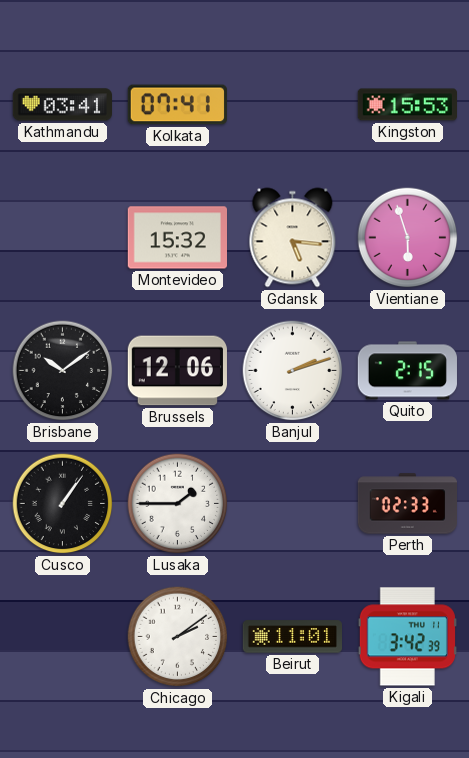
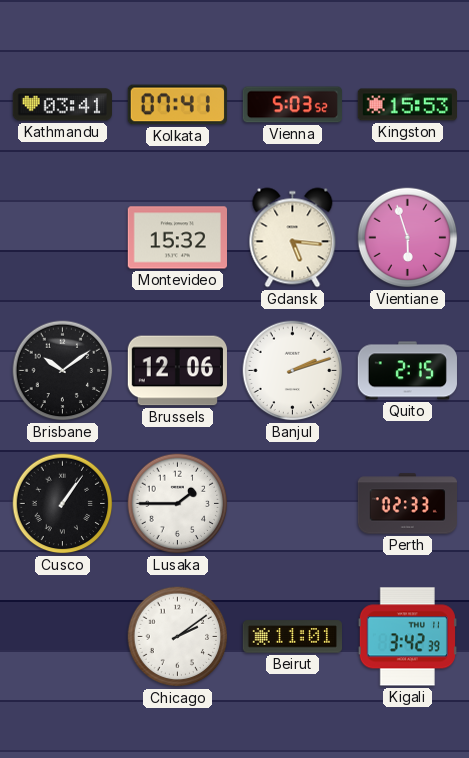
Vienna: none -> 5:03
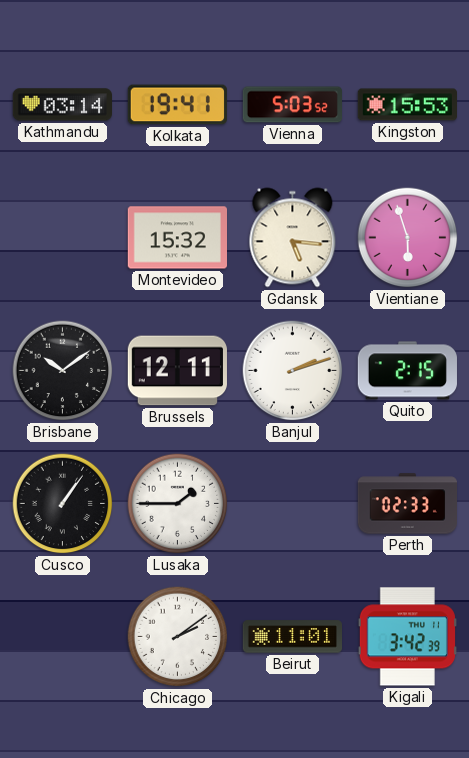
Kathmandu: 03:41 -> 03:14
Kolkata: 07:41 -> 19:41
Brussels: 12:06 -> 12:11
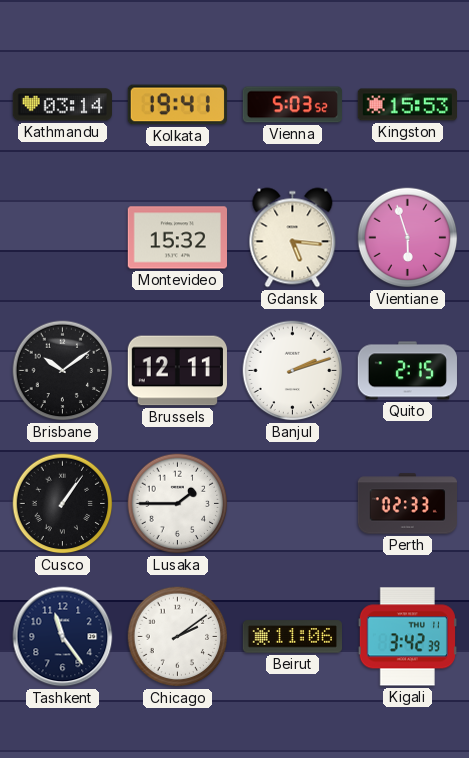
Tashkent: none -> 11:24
Beirut: 11:01 -> 11:06
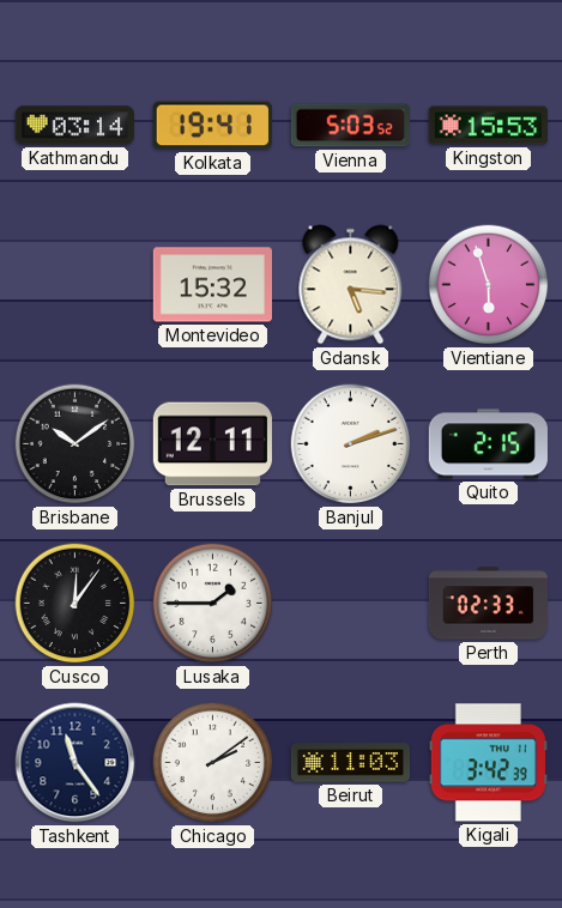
Cusco: 1:06 -> 12:06
Beirut: 11:06 -> 11:03
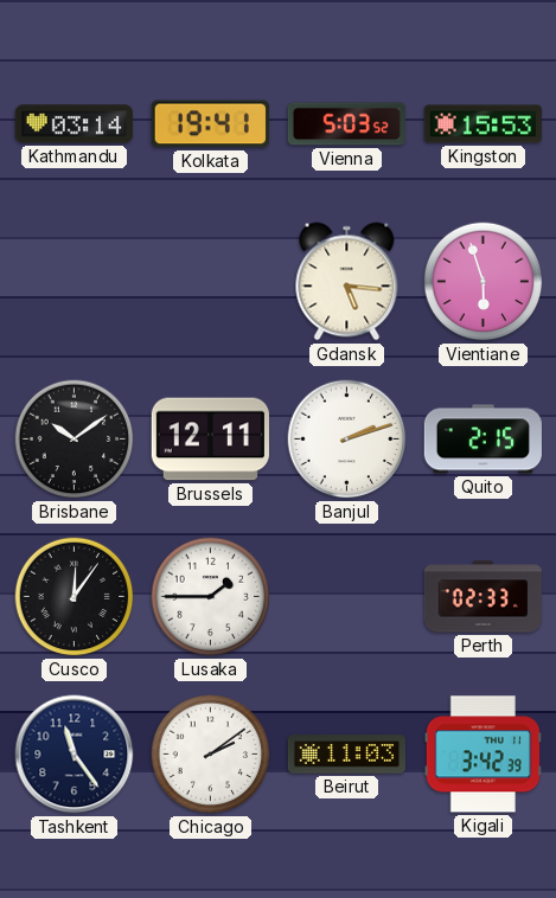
Montevideo: 15:32 -> none
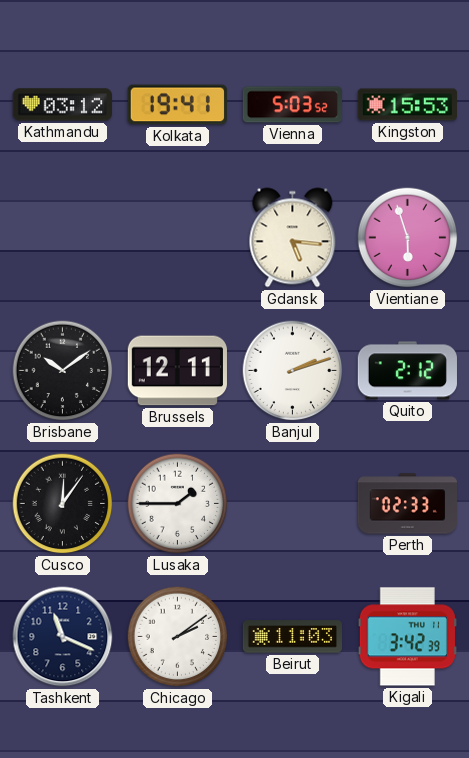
Kathmandu: 03:14 -> 03:12
Quito: 2:15 -> 2:12
Tashkent: 11:24 -> 11:19
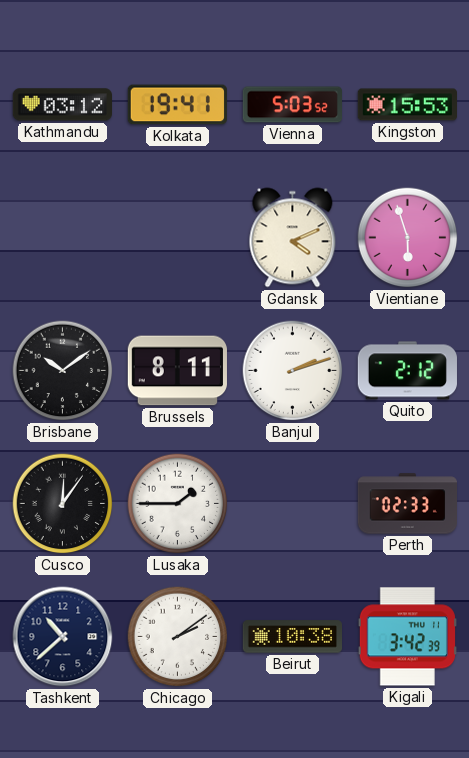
Gdansk: 5:16 -> 4:11
Brussels: 12:11 -> 8:11
Tashkent: 11:19 -> 10:38
Beirut: 11:03 -> 10:38
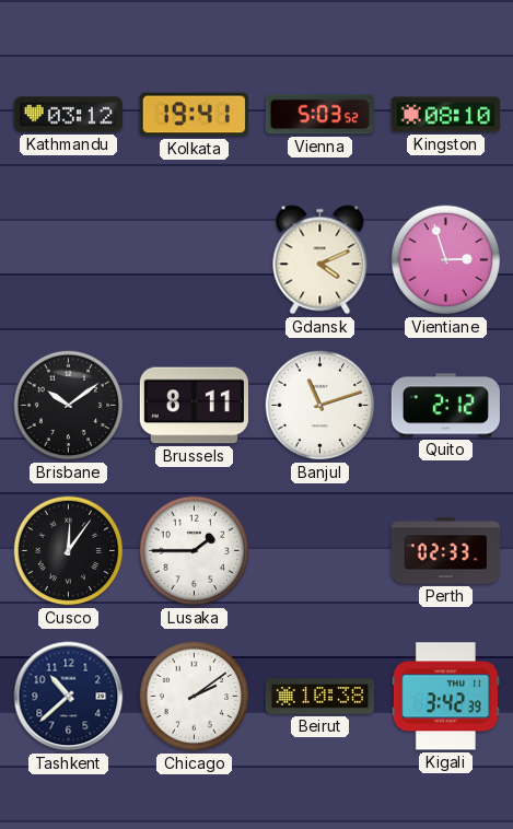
Kingston: 15:53 -> 08:10
Vientiane: 5:57 -> 2:57
Banjul: 2:12 -> 11:12
